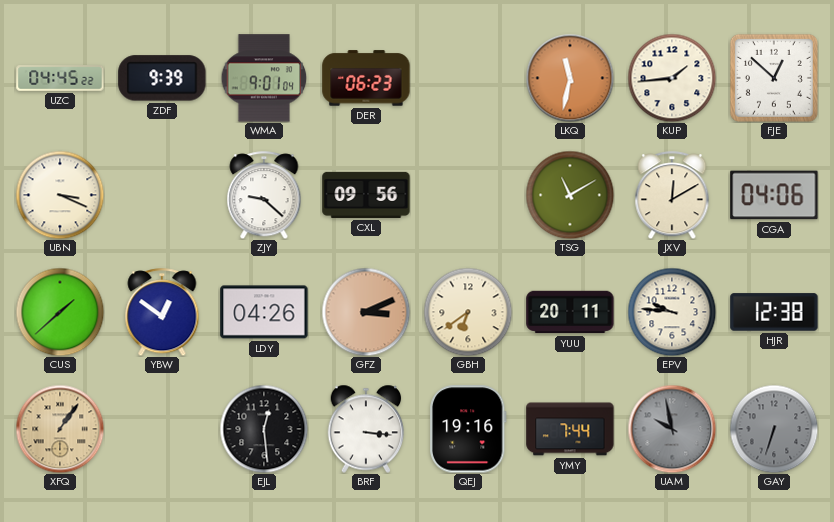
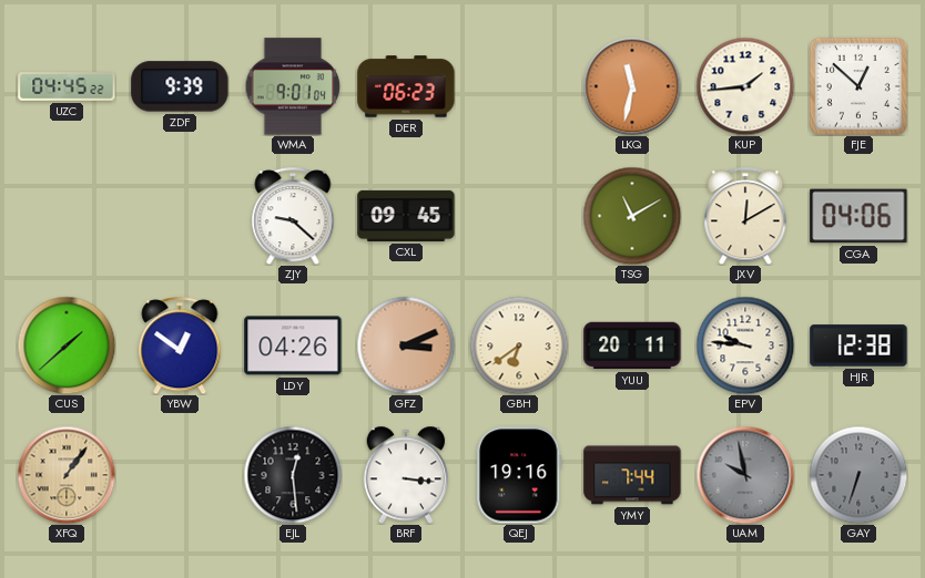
UBN: 3:19 -> none
CXL: 09:56 -> 09:45
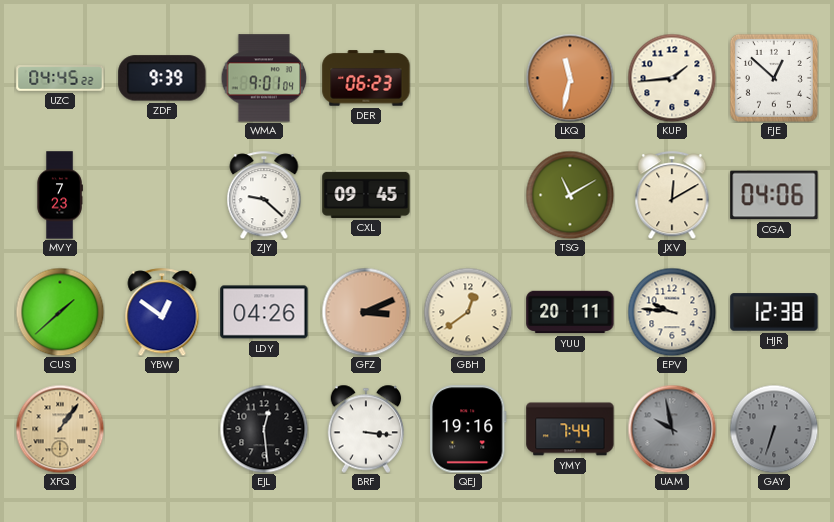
MVY: none -> 7:23
GBH: 6:39 -> 12:39
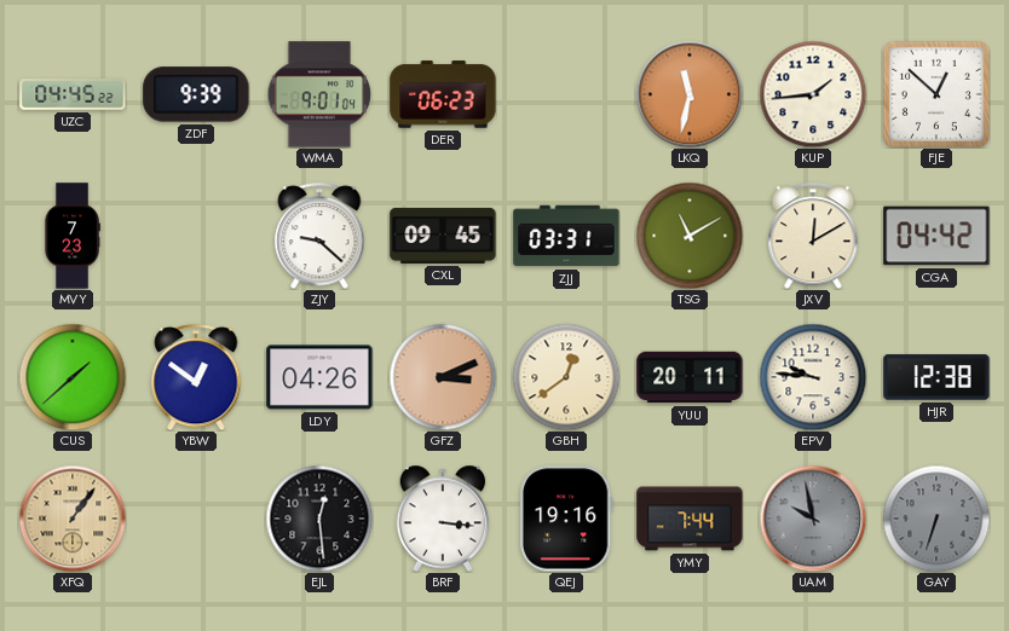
ZJJ: none -> 03:31
CGA: 04:06 -> 04:42
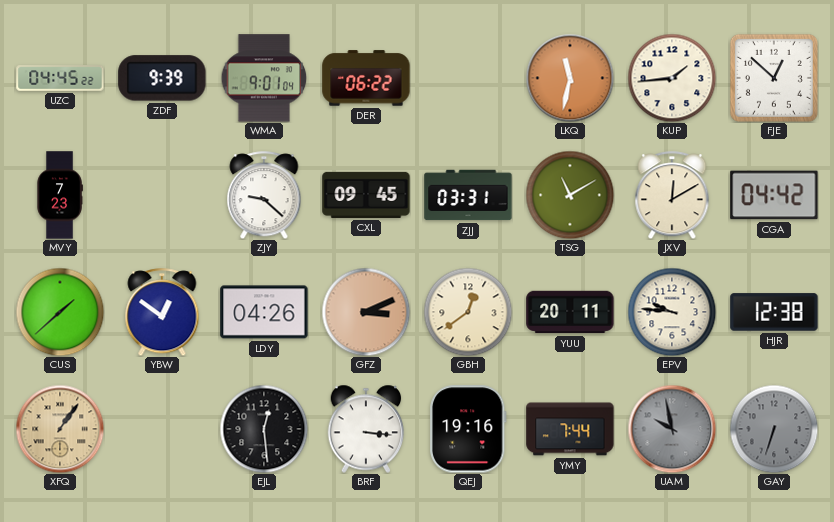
DER: 06:23 -> 06:22
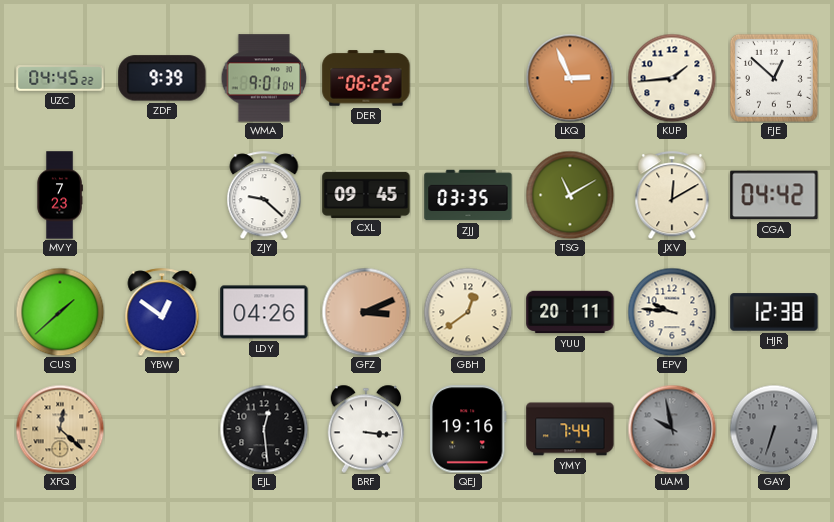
LKQ: 11:32 -> 2:56
ZJJ: 03:31 -> 03:35
XFQ: 1:06 -> 12:22
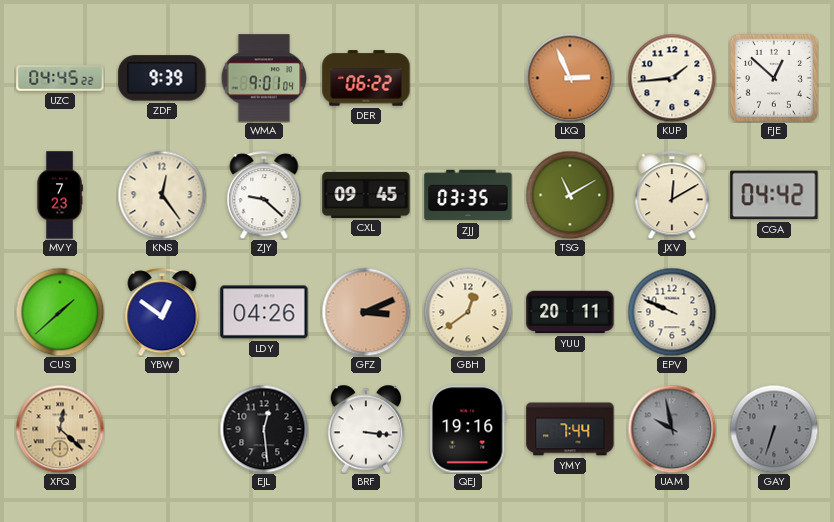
KNS: none -> 12:24
EPV: 9:46 -> 9:49
HJR: 12:38 -> none
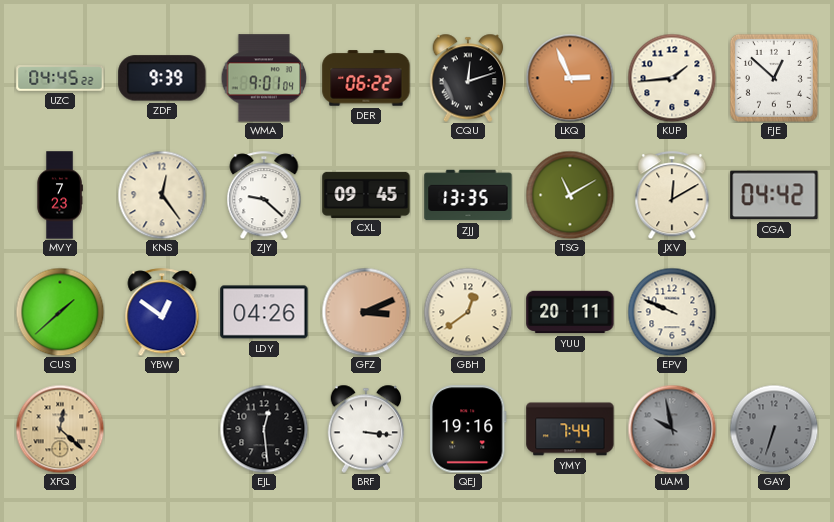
CQU: none -> 12:12
ZJJ: 03:35 -> 13:35
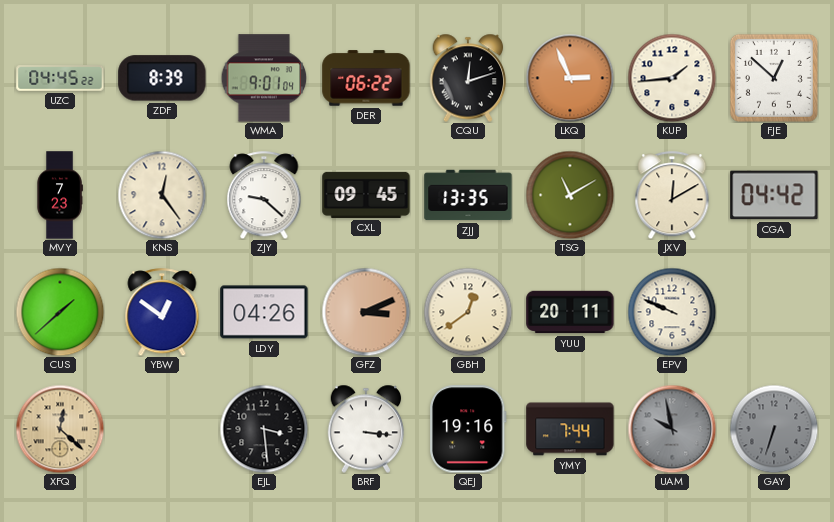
ZDF: 9:39 -> 8:39
EJL: 12:29 -> 3:29
